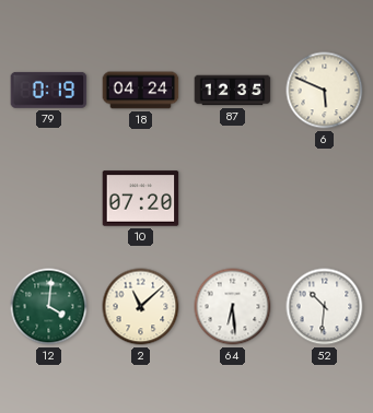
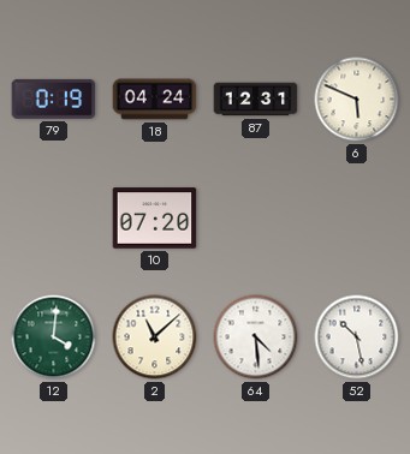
87: 12:35 -> 12:31
64: 6:29 -> 4:29
52: 10:31 -> 10:28
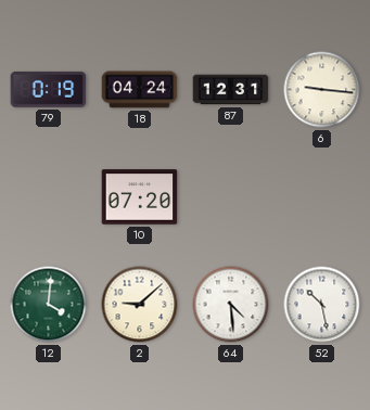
6: 5:49 -> 9:16
2: 11:08 -> 9:08
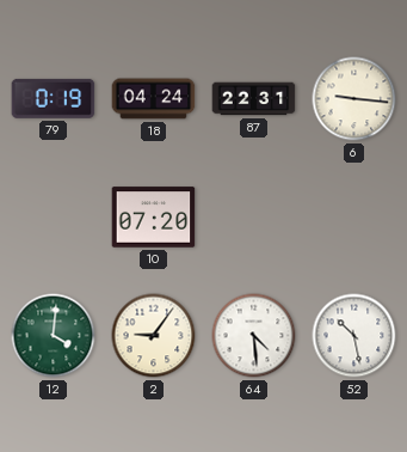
87: 12:31 -> 22:31
2: 9:08 -> 9:06
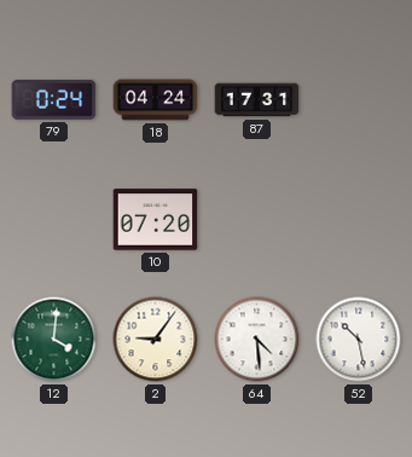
79: 0:19 -> 0:24
87: 22:31 -> 17:31
6: 9:16 -> none
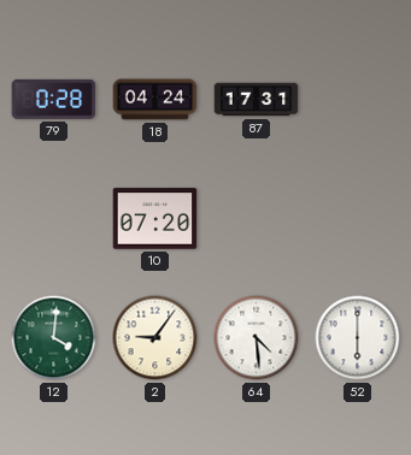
79: 0:24 -> 0:28
52: 10:28 -> 6:00
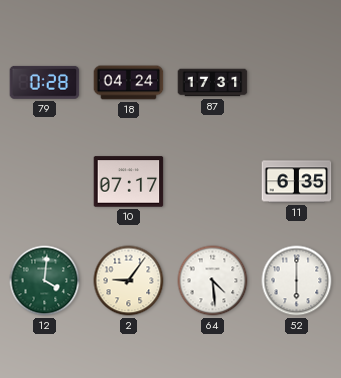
10: 07:20 -> 07:17
11: none -> 6:35
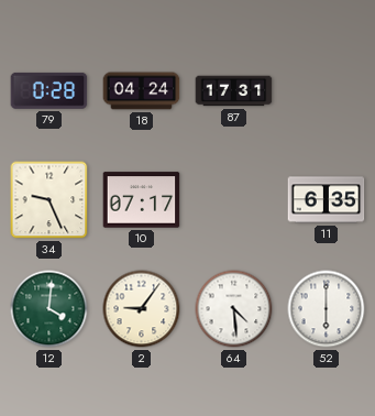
34: none -> 9:26
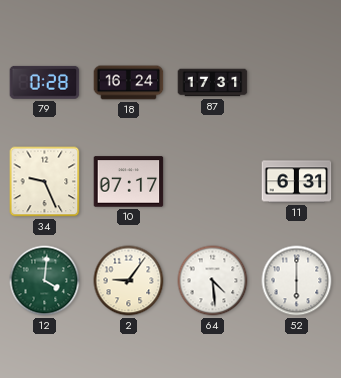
18: 04:24 -> 16:24
11: 6:35 -> 6:31
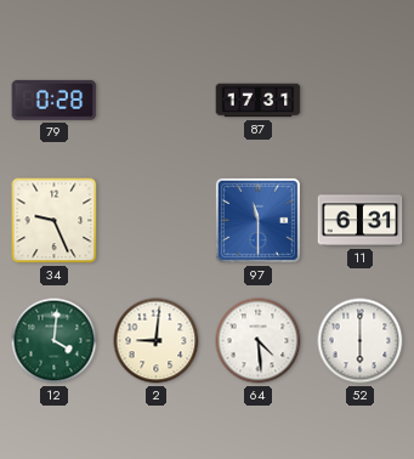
18: 16:24 -> none
10: 07:17 -> none
97: none -> 11:30
2: 9:06 -> 9:01
